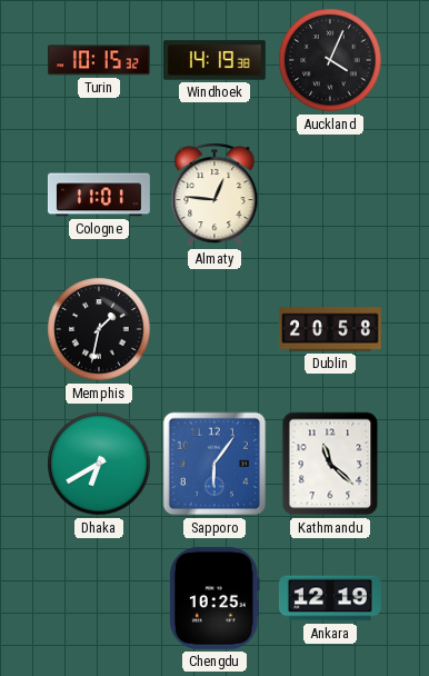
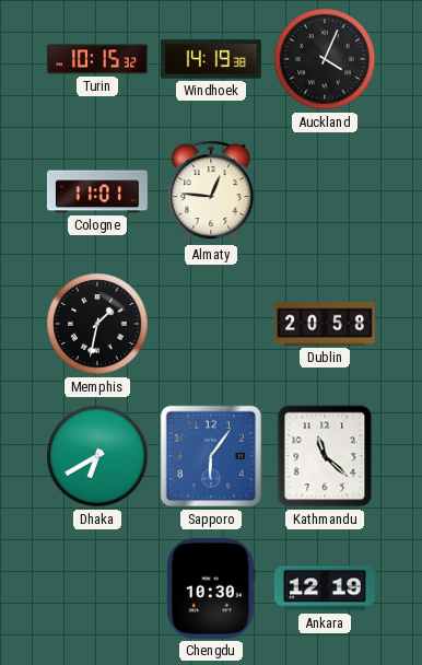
Chengdu: 10:25 -> 10:30
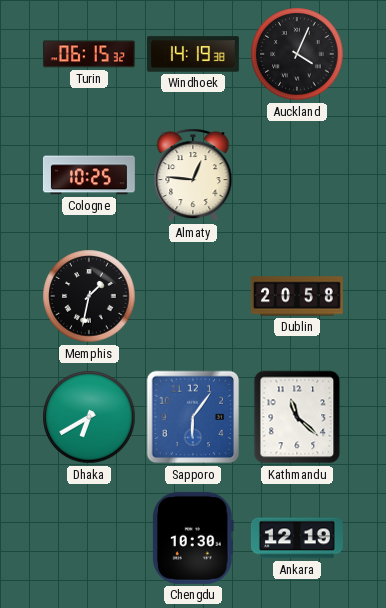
Turin: 10:15 -> 06:15
Cologne: 11:01 -> 10:25
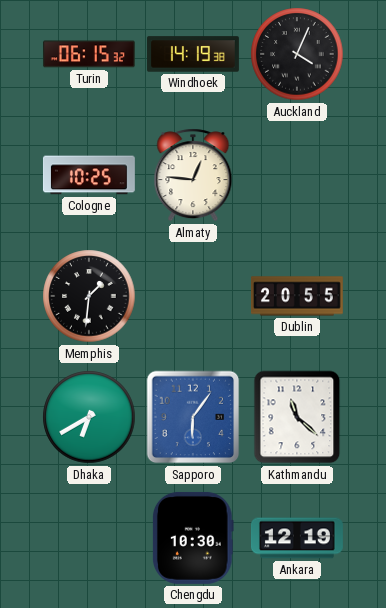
Memphis: 1:32 -> 1:31
Dublin: 20:58 -> 20:55
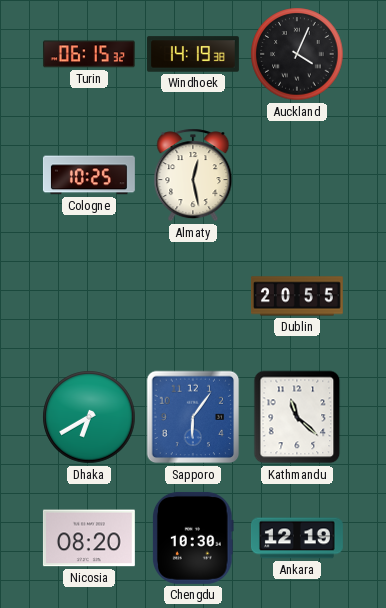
Almaty: 12:46 -> 12:28
Memphis: 1:31 -> none
Nicosia: none -> 08:20
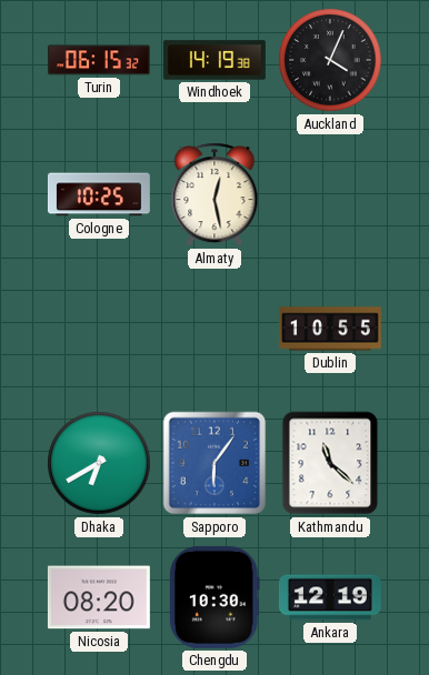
Dublin: 20:55 -> 10:55
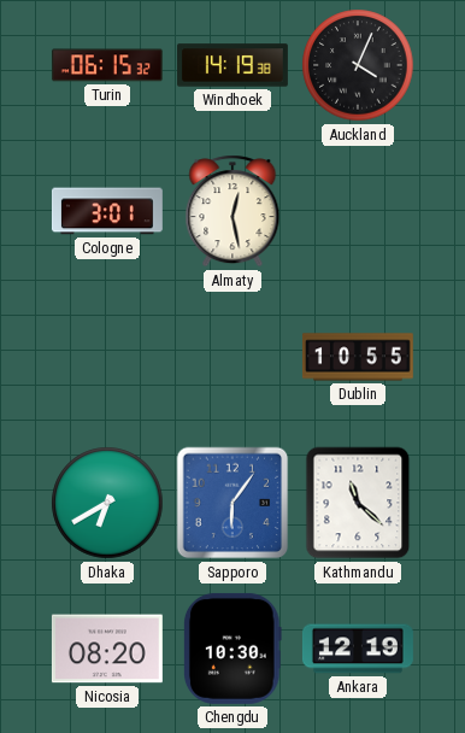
Cologne: 10:25 -> 3:01
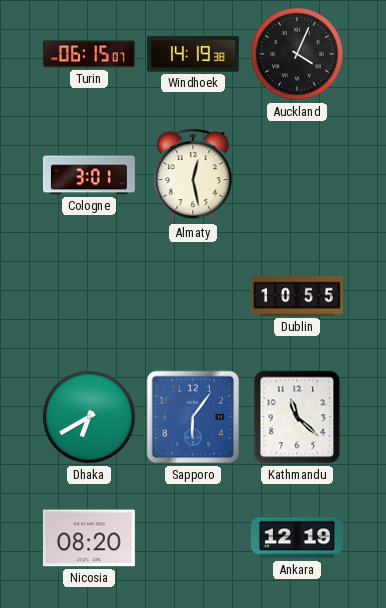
Turin: 06:15:32 -> 06:15:07
Chengdu: 10:30 -> none
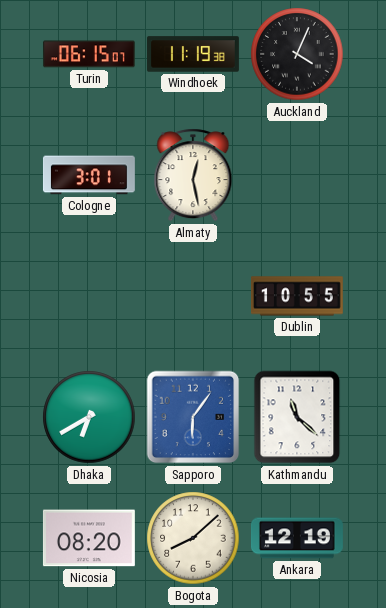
Windhoek: 14:19 -> 11:19
Bogota: none -> 8:08
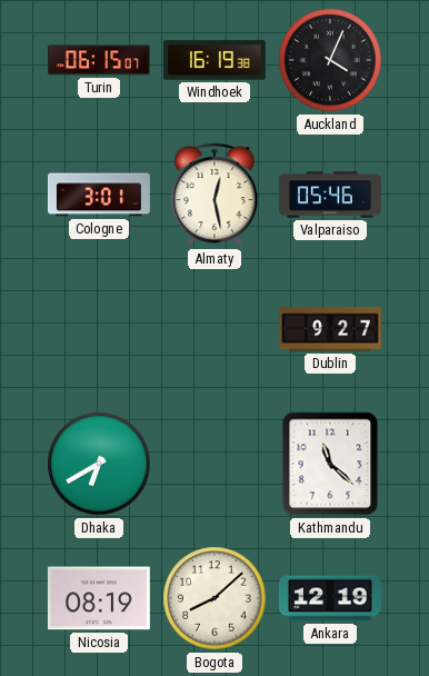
Windhoek: 11:19 -> 16:19
Valparaiso: none -> 05:46
Dublin: 10:55 -> 9:27
Sapporo: 6:06 -> none
Nicosia: 08:20 -> 08:19
